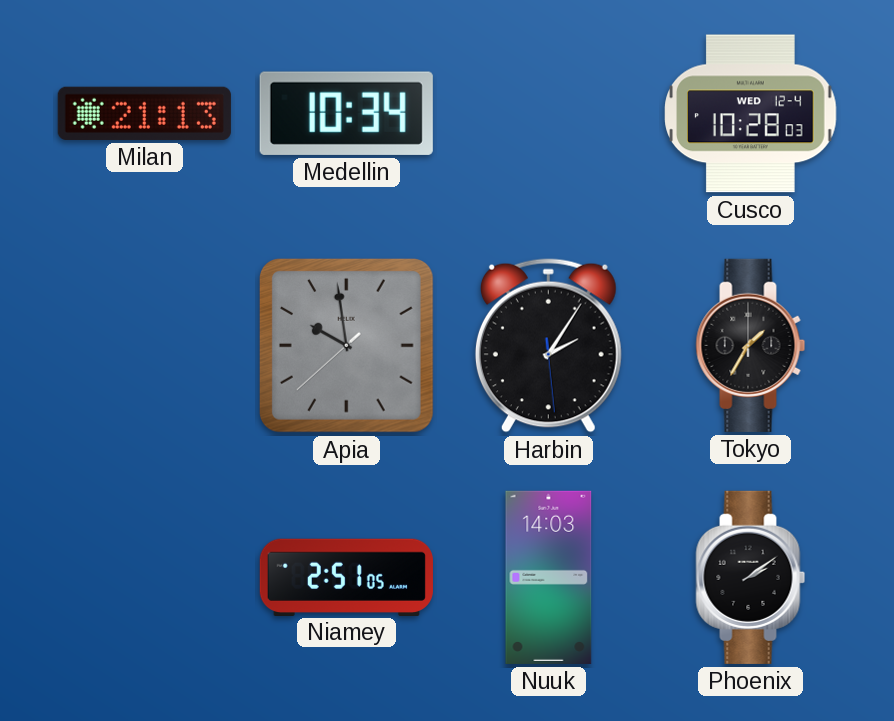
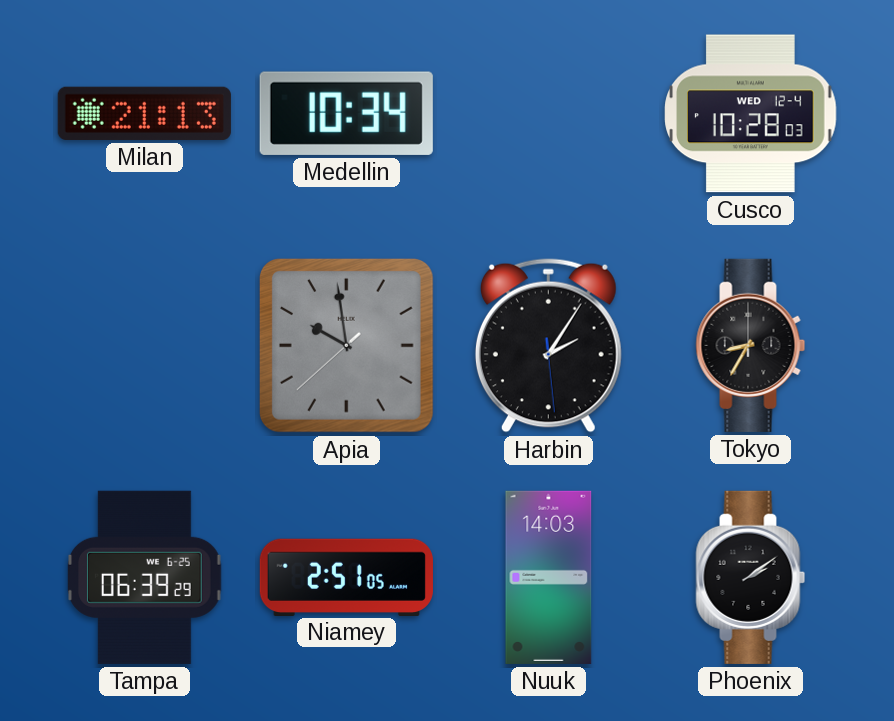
Tokyo: 1:35 -> 8:35
Tampa: none -> 06:39
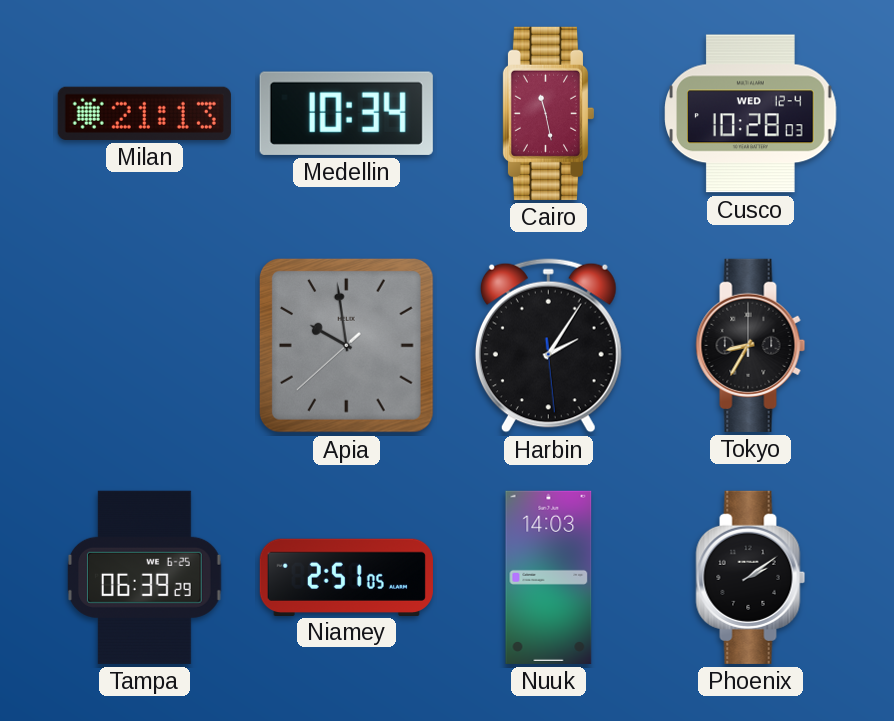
Cairo: none -> 11:28
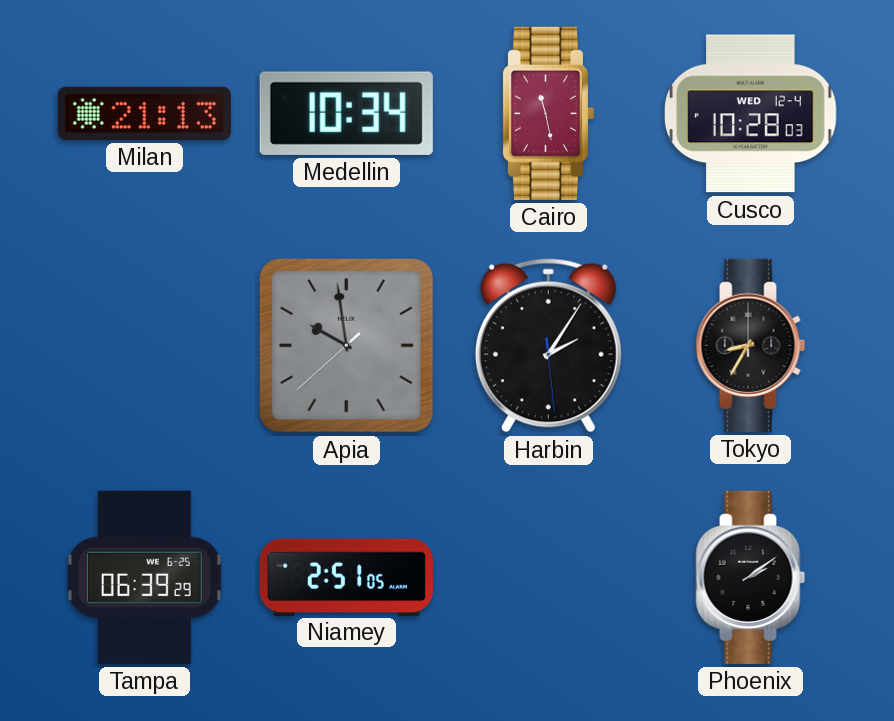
Nuuk: 14:03 -> none
